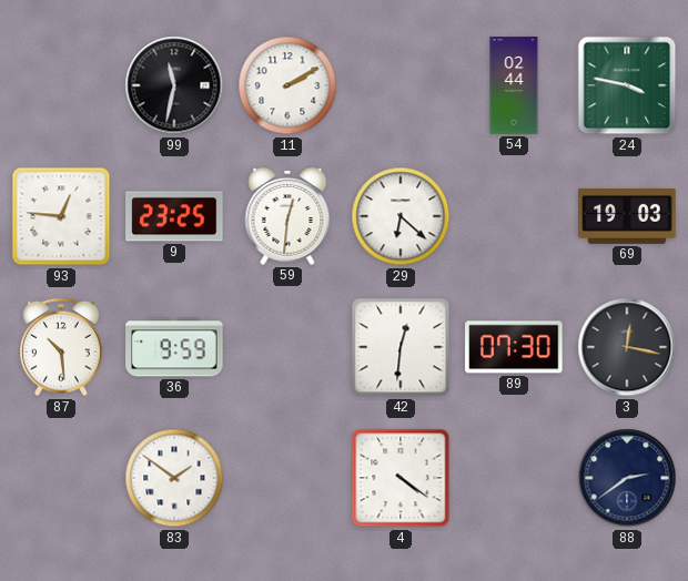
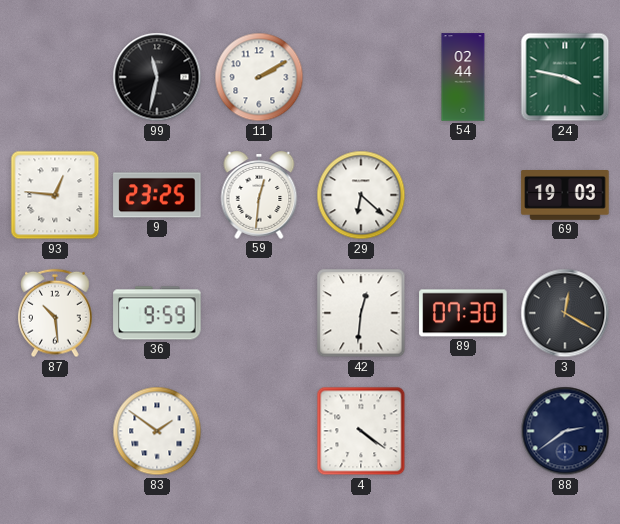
3: 12:17 -> 12:20
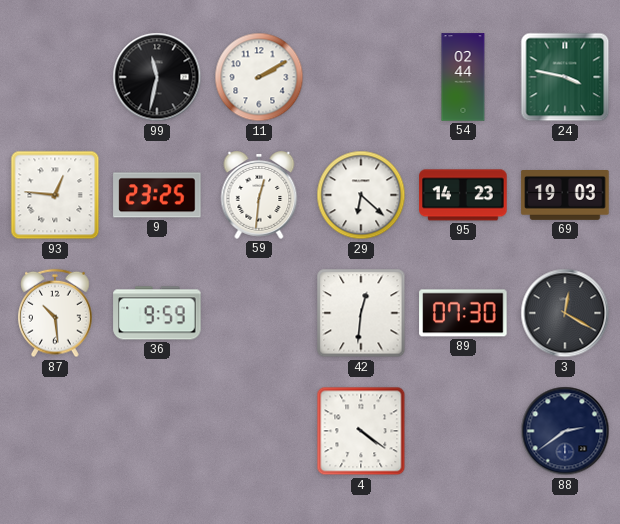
95: none -> 14:23
83: 1:51 -> none
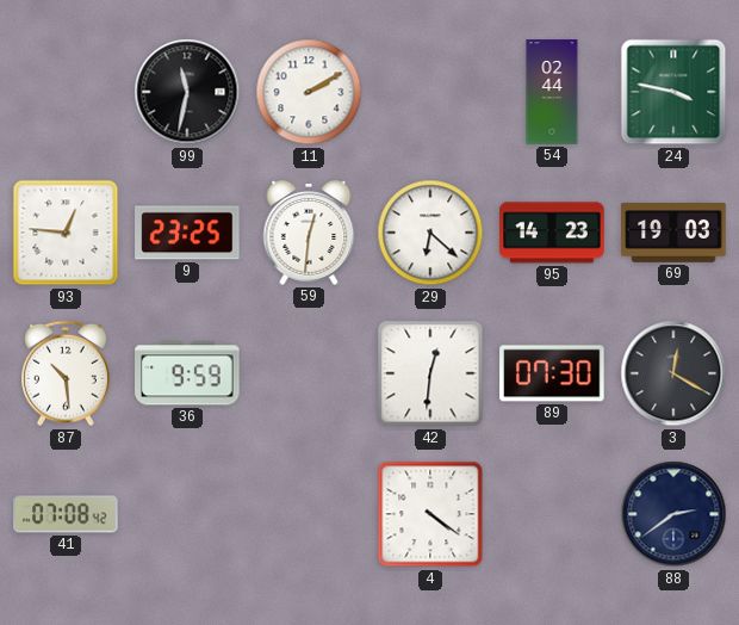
41: none -> 07:08
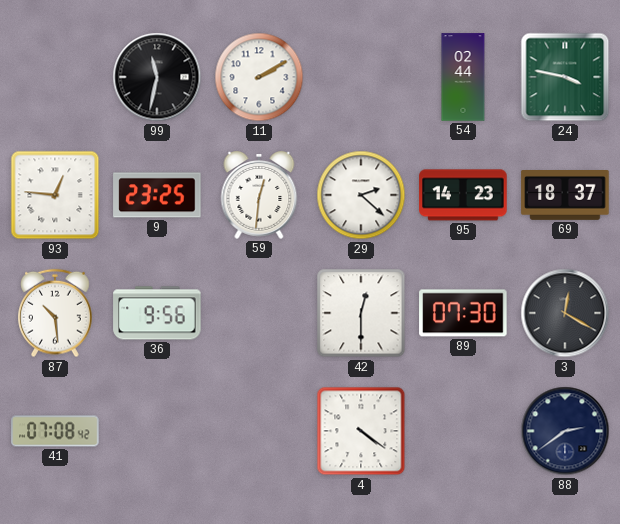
29: 6:22 -> 2:22
69: 19:03 -> 18:37
36: 9:59 -> 9:56
42: 12:31 -> 12:30
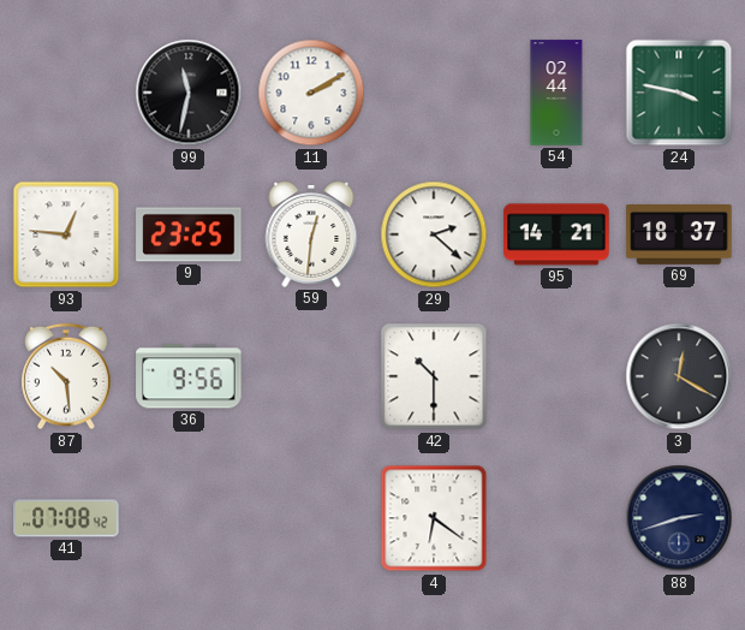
95: 14:23 -> 14:21
42: 12:30 -> 10:30
89: 07:30 -> none
4: 4:21 -> 6:21
88: 2:39 -> 2:42
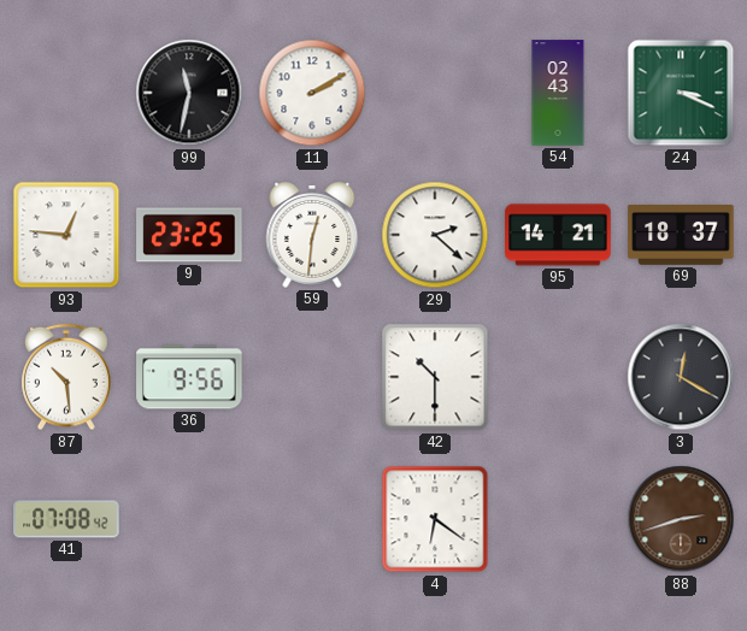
54: 02:44 -> 02:43
24: 3:47 -> 3:19
88 dial: navy -> brown
